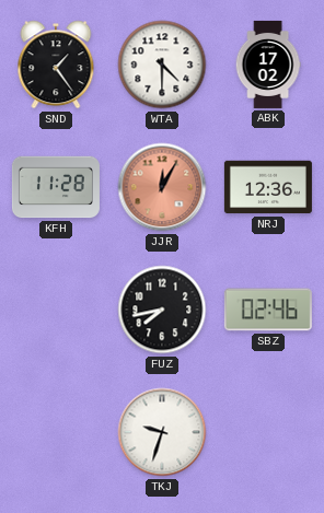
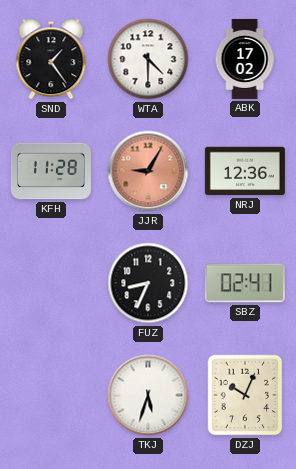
JJR: 12:05 -> 9:05
FUZ: 7:43 -> 8:34
SBZ: 02:46 -> 02:41
TKJ: 9:33 -> 5:33
DZJ: none -> 10:04
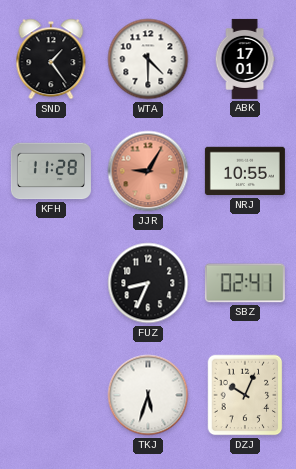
ABK: 17:02 -> 17:01
NRJ: 12:36 -> 10:55
